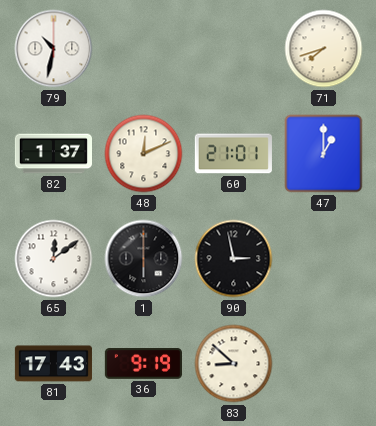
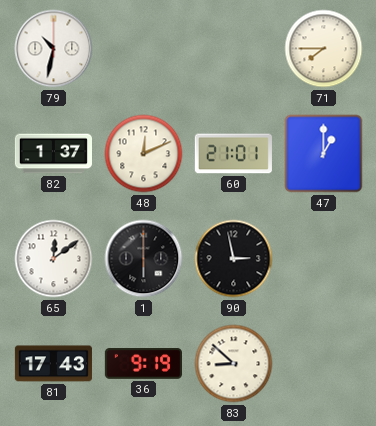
71: 7:42 -> 7:45
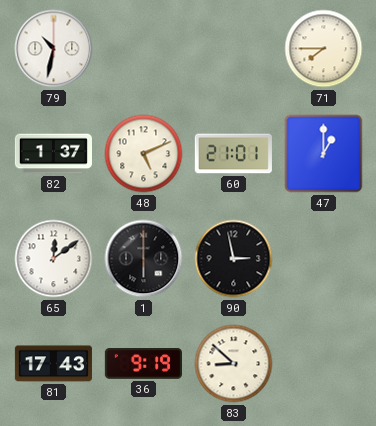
48: 12:11 -> 5:11
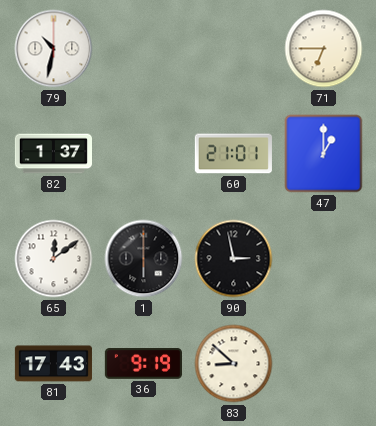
71: 7:45 -> 6:45
48: 5:11 -> none
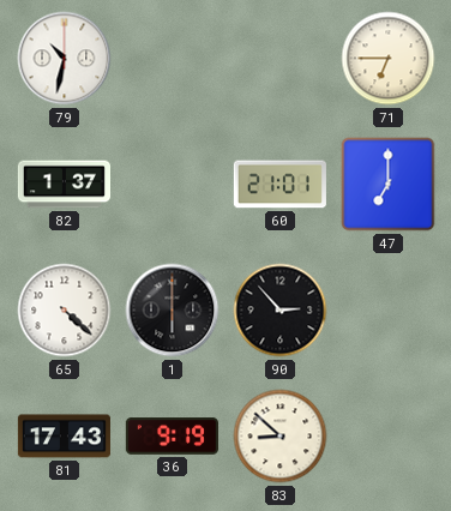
47: 1:00 -> 7:00
65: 12:09 -> 4:22
90: 2:58 -> 2:53
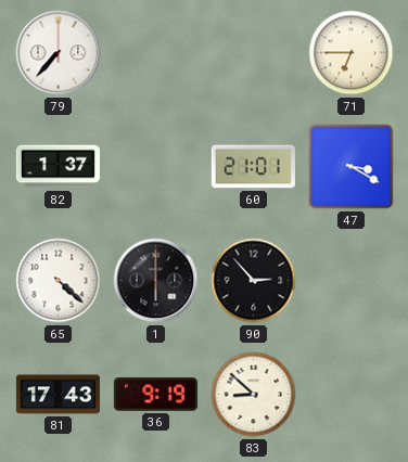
79: 10:32 -> 7:37
47: 7:00 -> 3:20
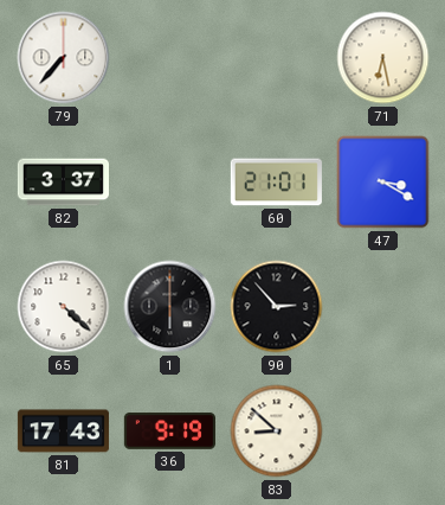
71: 6:45 -> 6:28
82: 1:37 -> 3:37
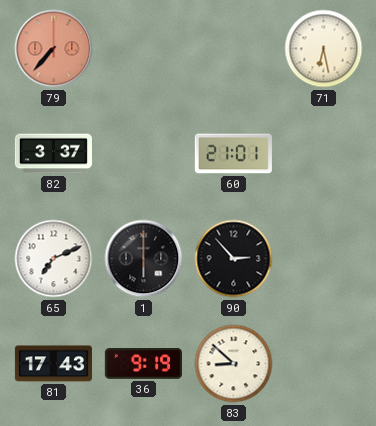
79 dial: white -> salmon
47: 3:20 -> none
65: 4:22 -> 7:11
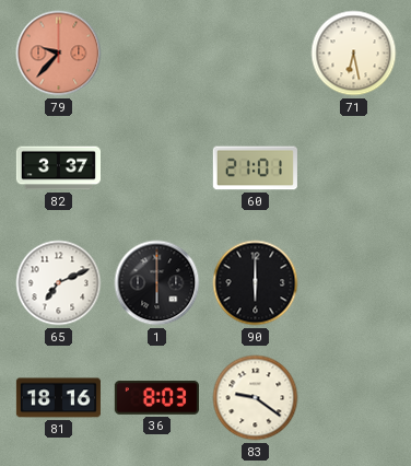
79: 7:37 -> 9:37
90: 2:53 -> 6:00
81: 17:43 -> 18:16
36: 9:19 -> 8:03
83: 8:52 -> 9:21
